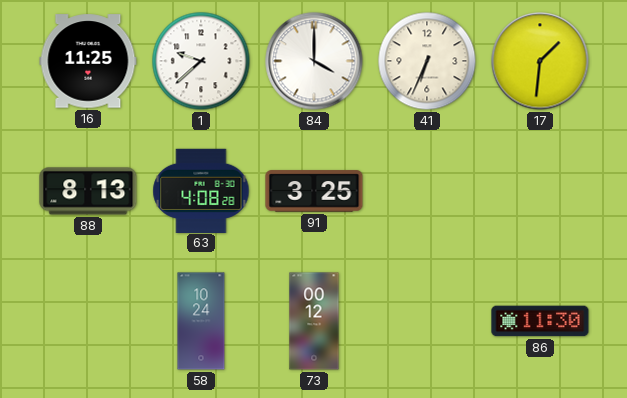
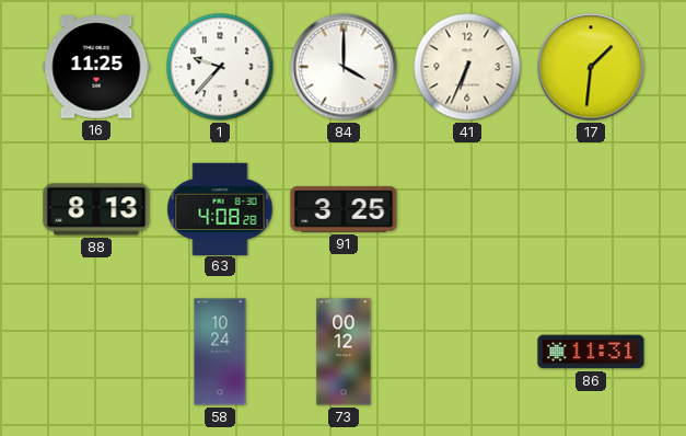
1: 9:38 -> 9:37
86: 11:30 -> 11:31
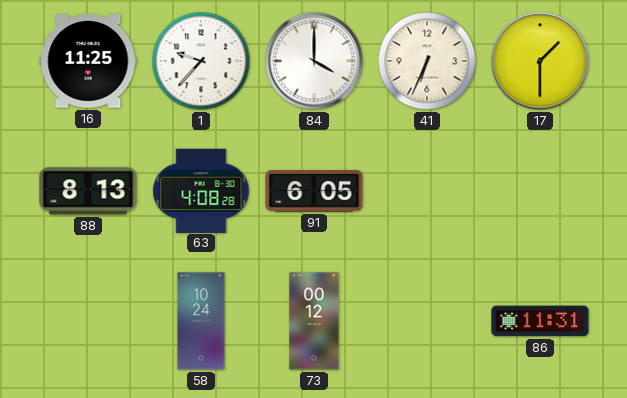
17: 1:31 -> 1:30
91: 3:25 -> 6:05
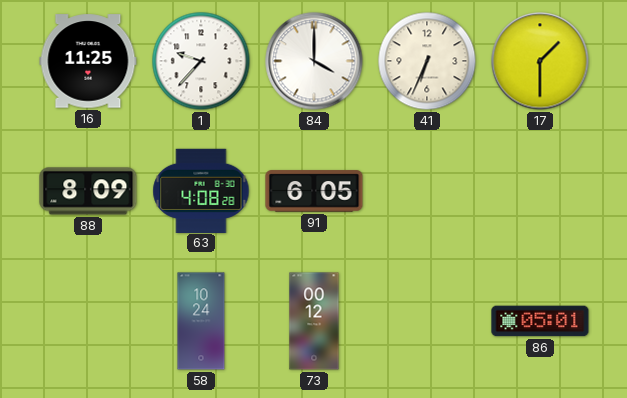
88: 8:13 -> 8:09
86: 11:31 -> 05:01
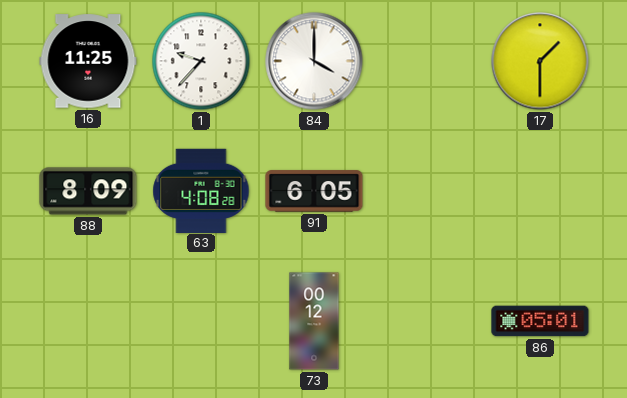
41: 6:34 -> none
58: 10:24 -> none
